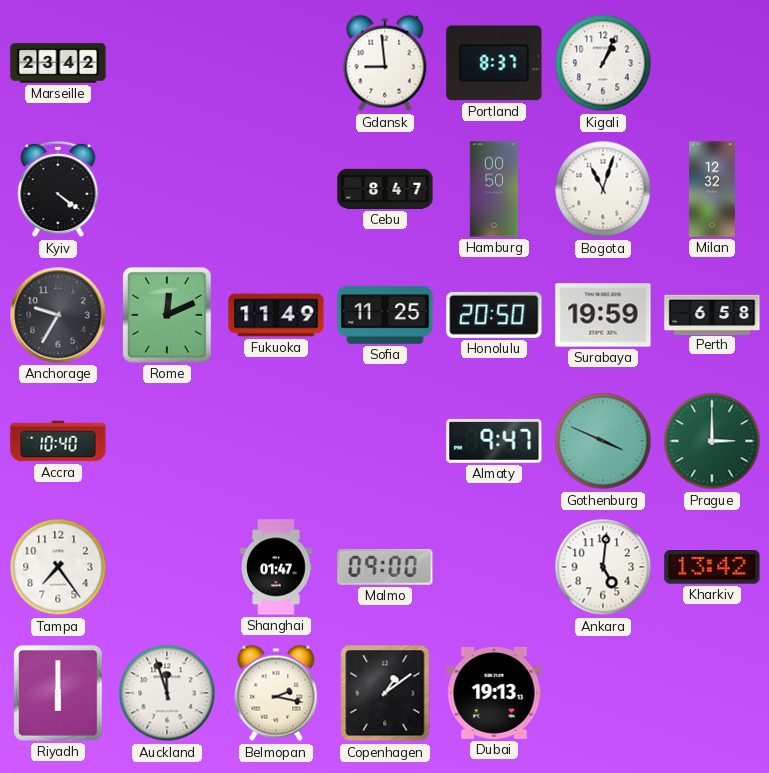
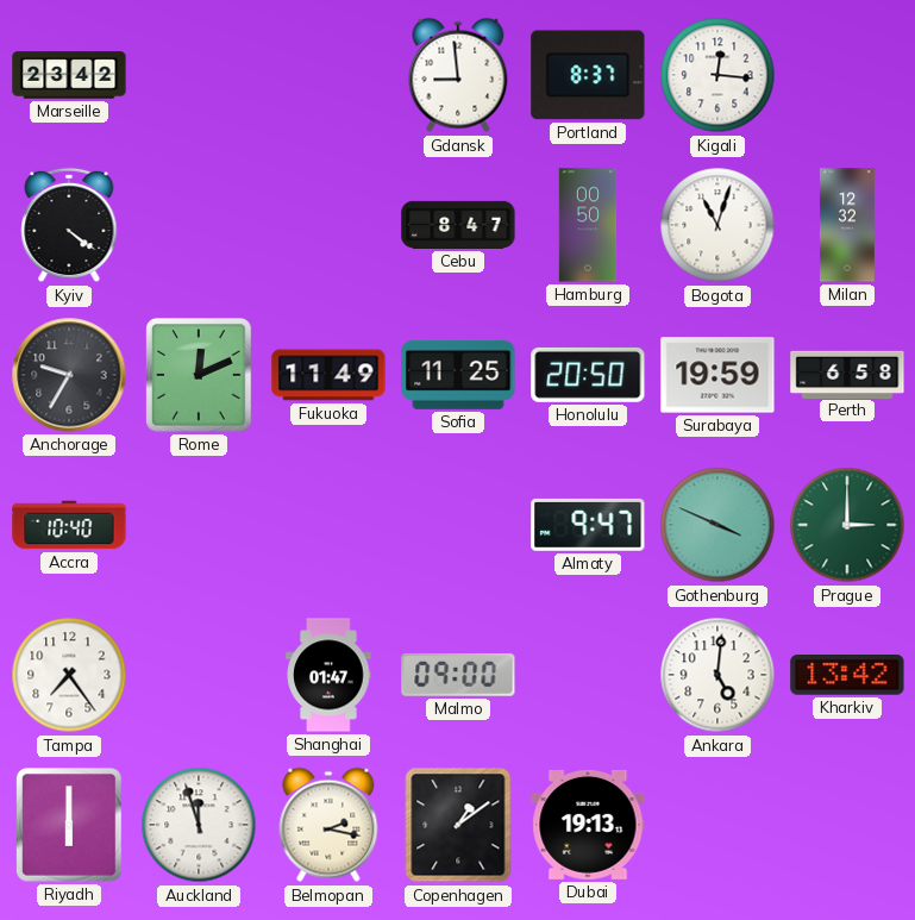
Kigali: 1:04 -> 12:16
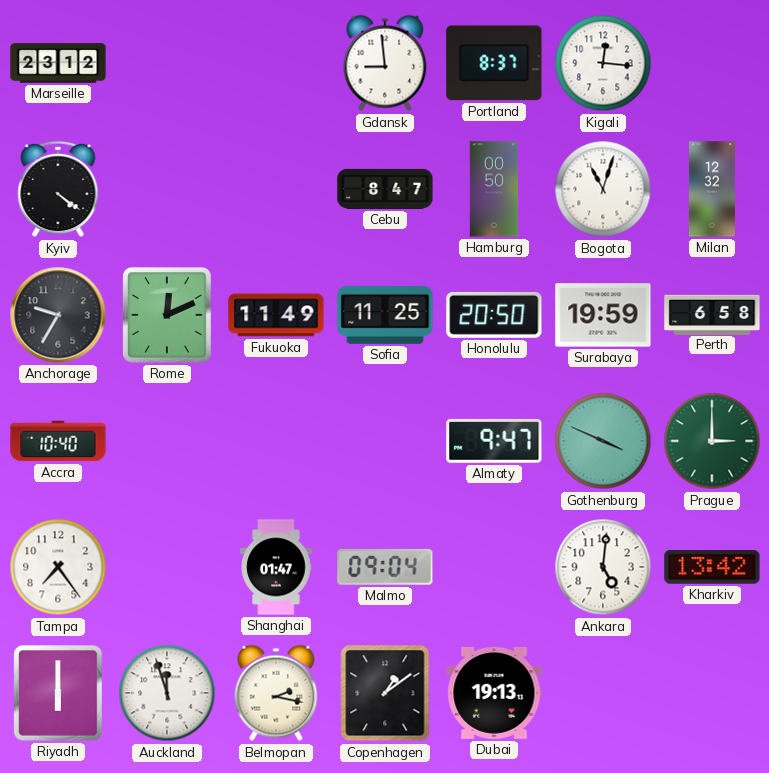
Marseille: 23:42 -> 23:12
Malmo: 09:00 -> 09:04
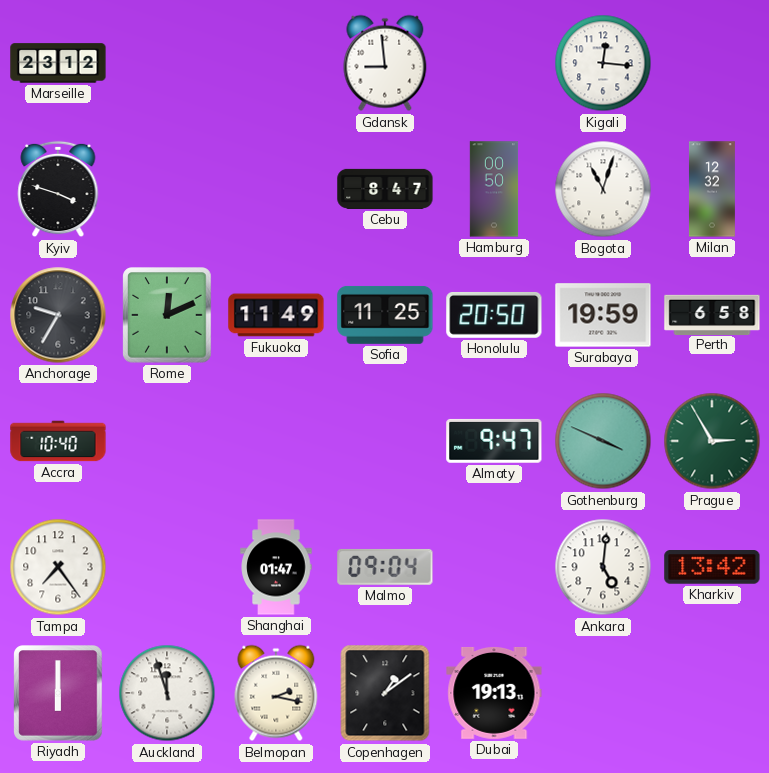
Portland: 8:37 -> none
Kyiv: 4:21 -> 3:48
Prague: 3:00 -> 2:55
